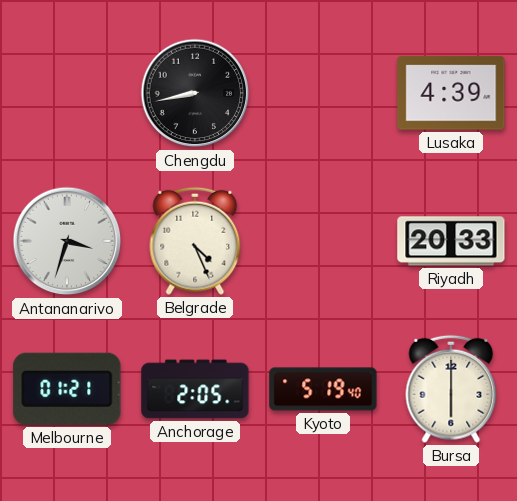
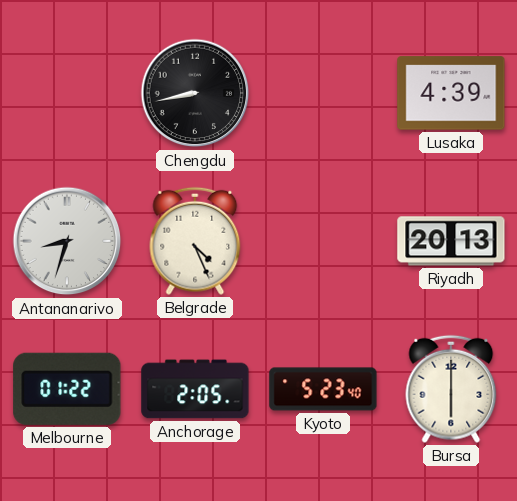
Antananarivo: 3:33 -> 8:33
Riyadh: 20:33 -> 20:13
Melbourne: 01:21 -> 01:22
Kyoto: 5:19 -> 5:23
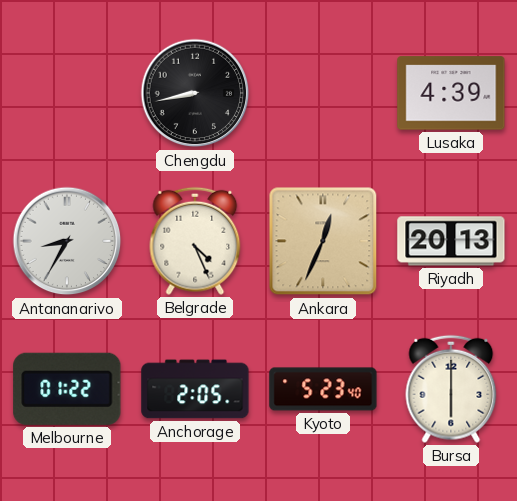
Antananarivo: 8:33 -> 8:35
Ankara: none -> 12:34
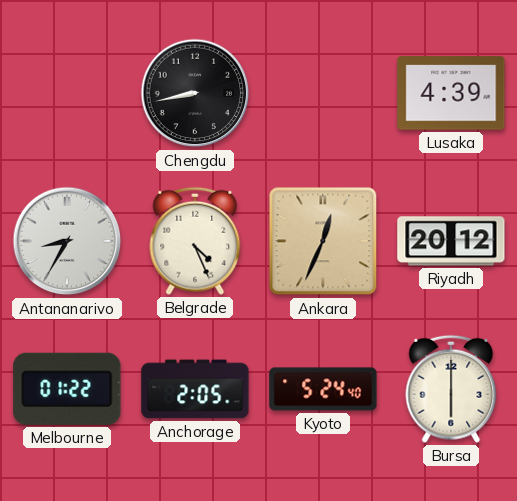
Riyadh: 20:13 -> 20:12
Kyoto: 5:23 -> 5:24
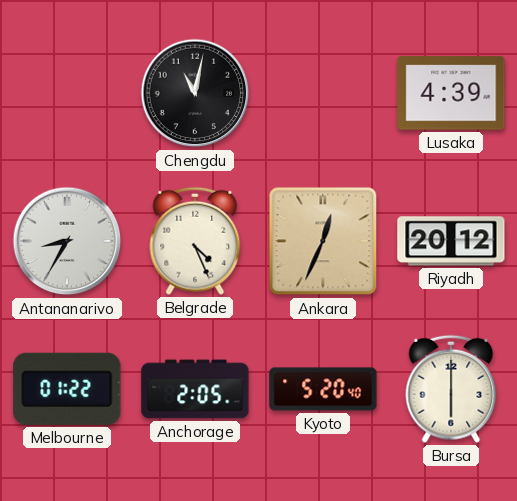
Chengdu: 8:43 -> 11:02
Kyoto: 5:24 -> 5:20
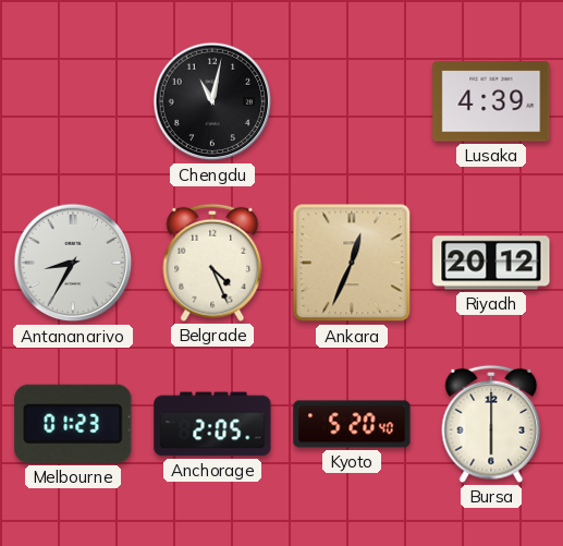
Melbourne: 01:22 -> 01:23
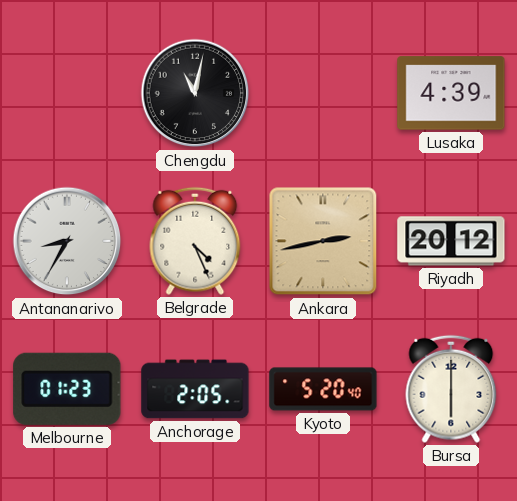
Ankara: 12:34 -> 2:43
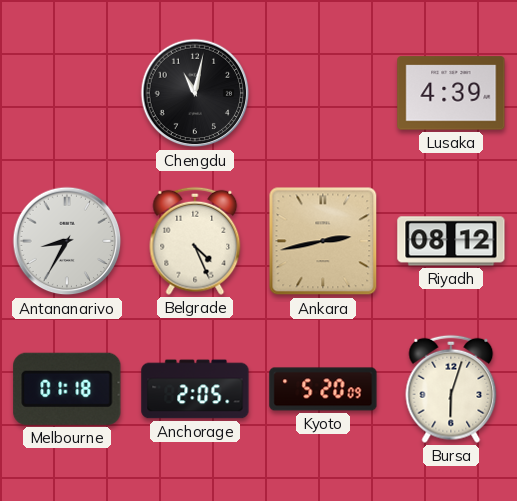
Riyadh: 20:12 -> 08:12
Melbourne: 01:23 -> 01:18
Kyoto: 5:20:40 -> 5:20:09
Bursa: 6:00 -> 6:03
